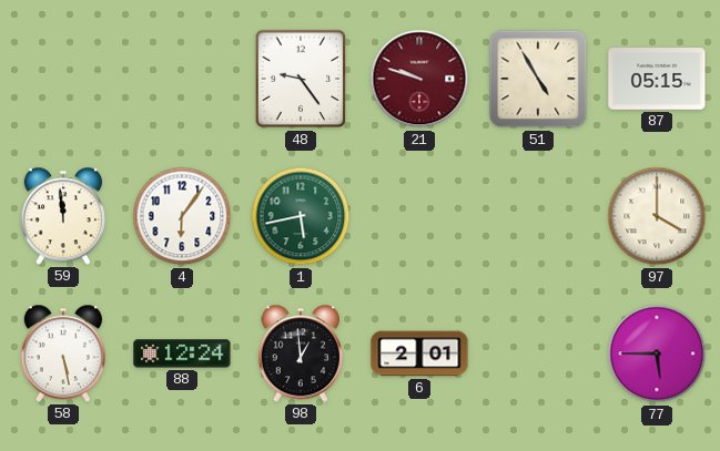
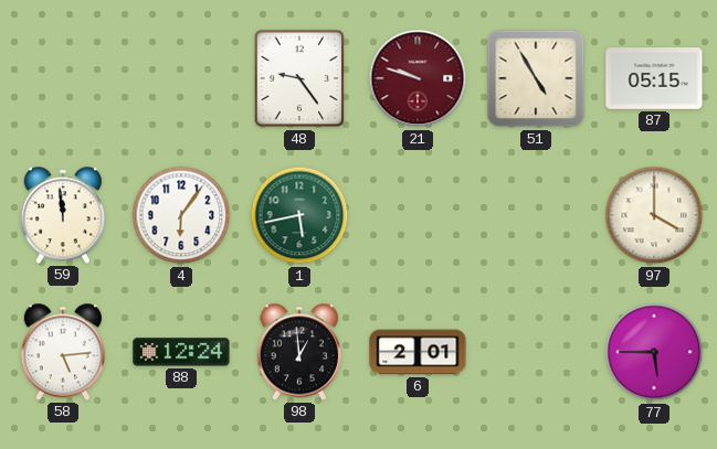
58: 5:28 -> 5:14
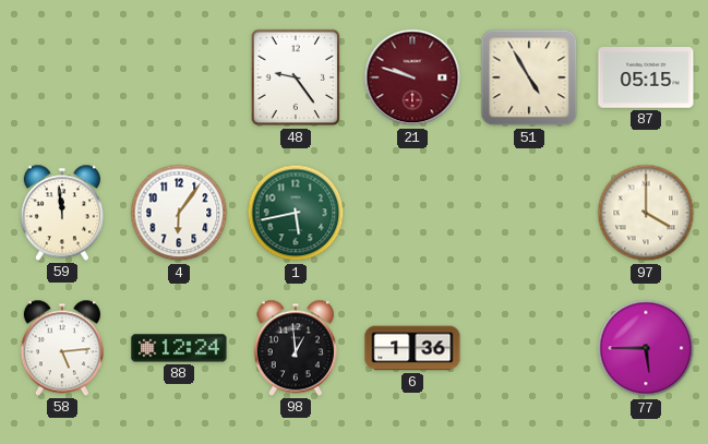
6: 2:01 -> 1:36
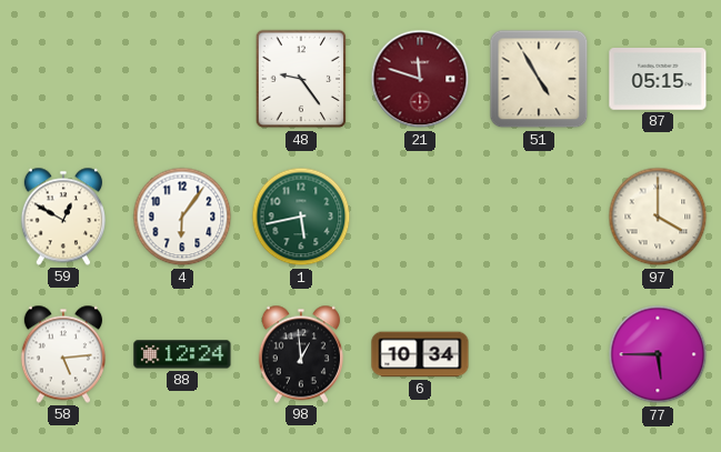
21: 9:48 -> 11:48
59: 11:59 -> 12:50
6: 1:36 -> 10:34
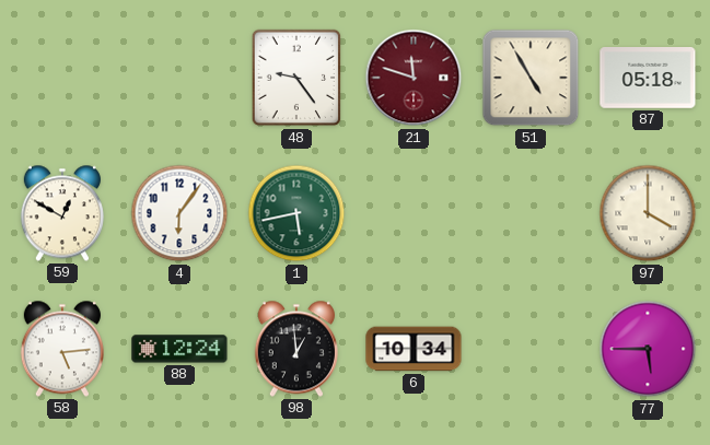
87: 05:15 -> 05:18
